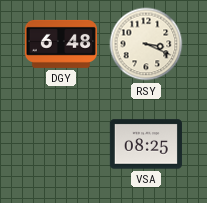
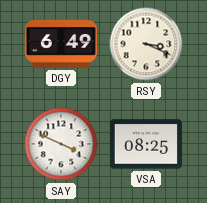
DGY: 6:48 -> 6:49
SAY: none -> 3:49
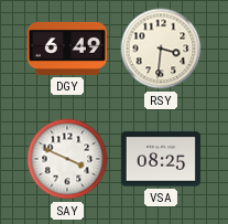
RSY: 3:19 -> 3:31
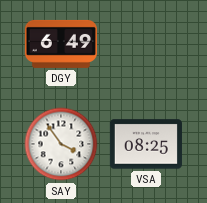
RSY: 3:31 -> none
SAY: 3:49 -> 3:54
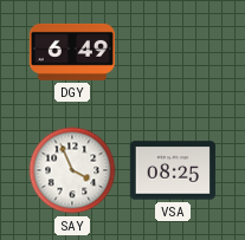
SAY: 3:54 -> 3:56
